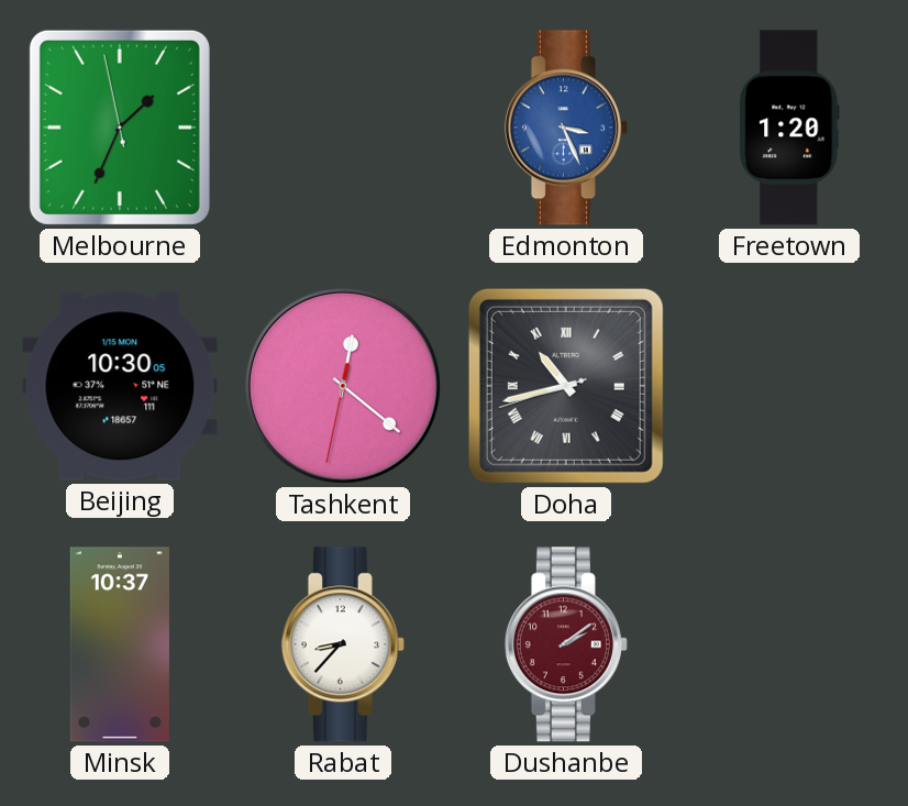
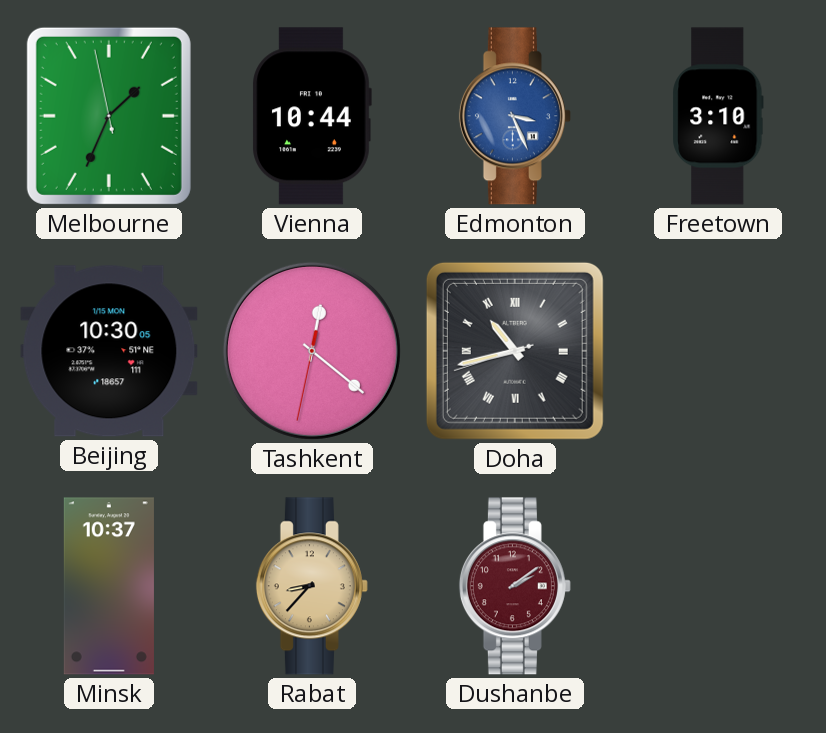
Vienna: none -> 10:44
Freetown: 1:20 -> 3:10
Rabat dial: white -> champagne
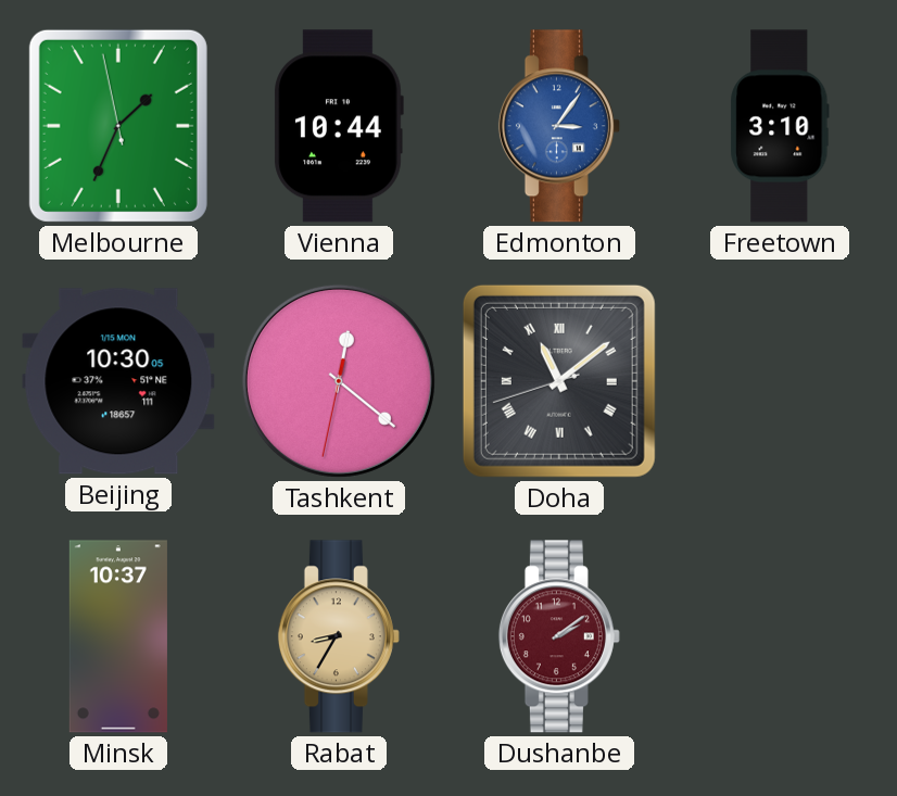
Edmonton: 3:26 -> 3:06
Doha: 10:42 -> 11:08
Rabat: 8:37 -> 8:35
